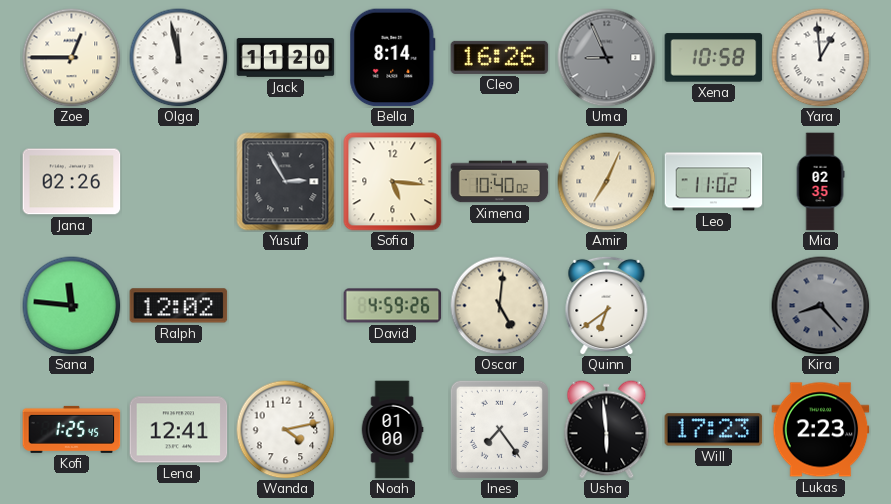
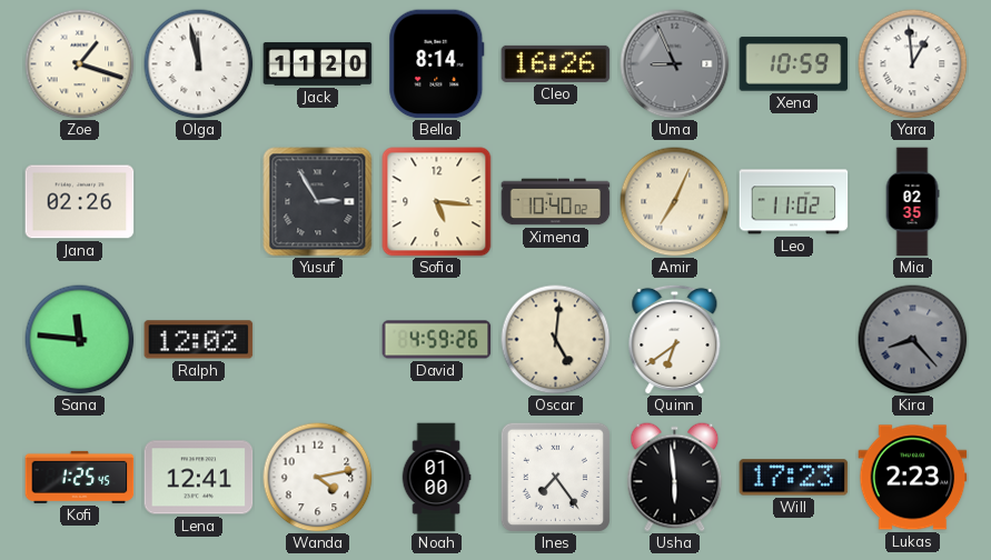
Zoe: 12:45 -> 1:18
Xena: 10:58 -> 10:59
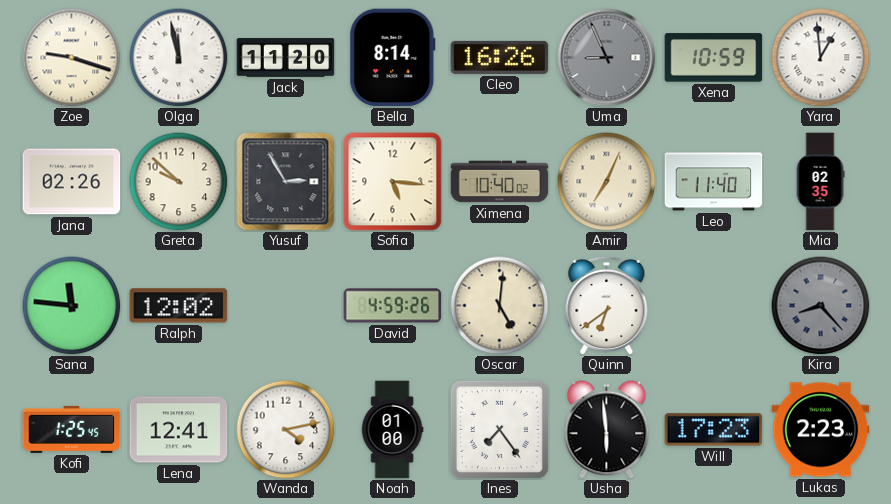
Zoe: 1:18 -> 9:18
Greta: none -> 9:52
Leo: 11:02 -> 11:40
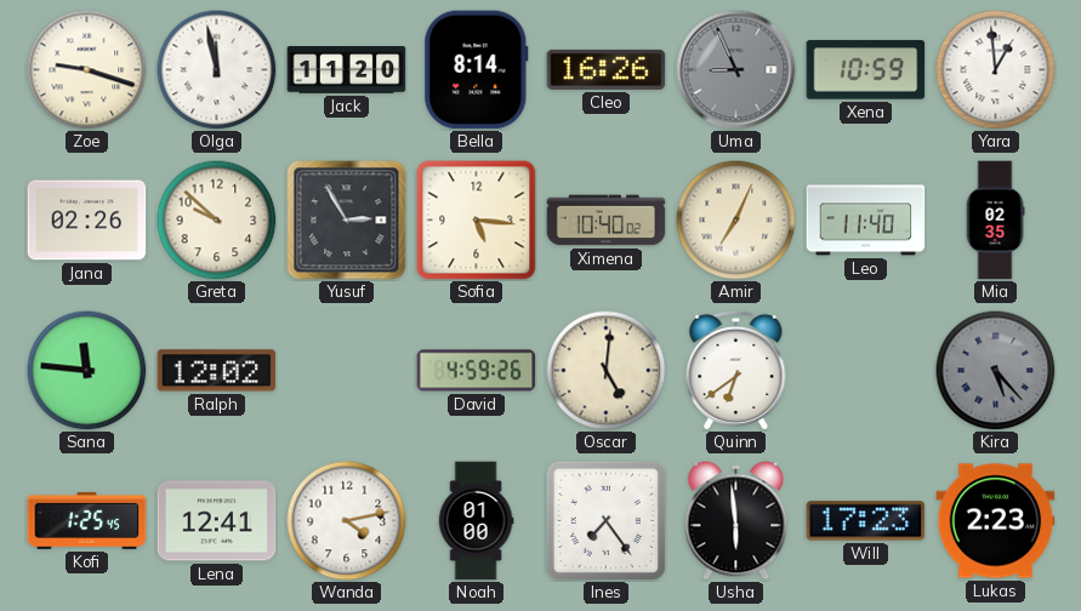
Kira: 8:23 -> 5:23
